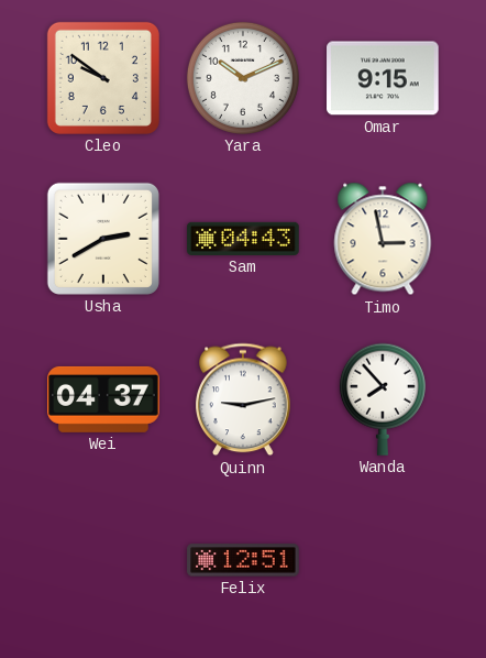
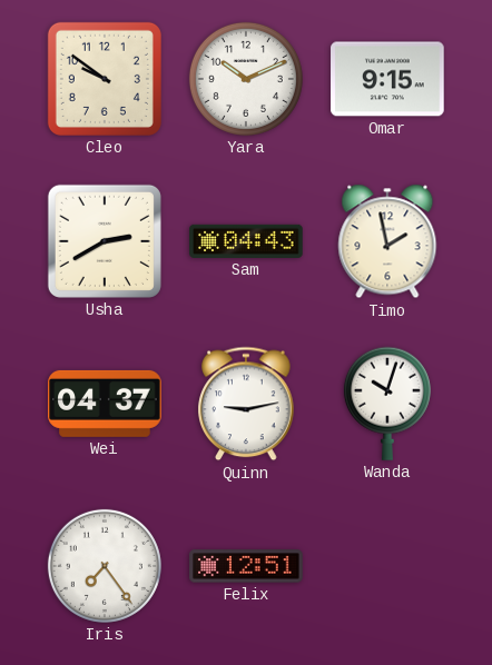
Timo: 2:58 -> 1:58
Wanda: 7:53 -> 10:03
Iris: none -> 7:24
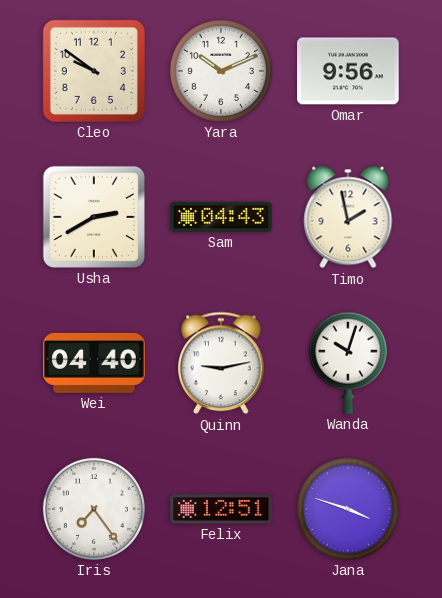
Omar: 9:15 -> 9:56
Wei: 04:37 -> 04:40
Jana: none -> 3:48
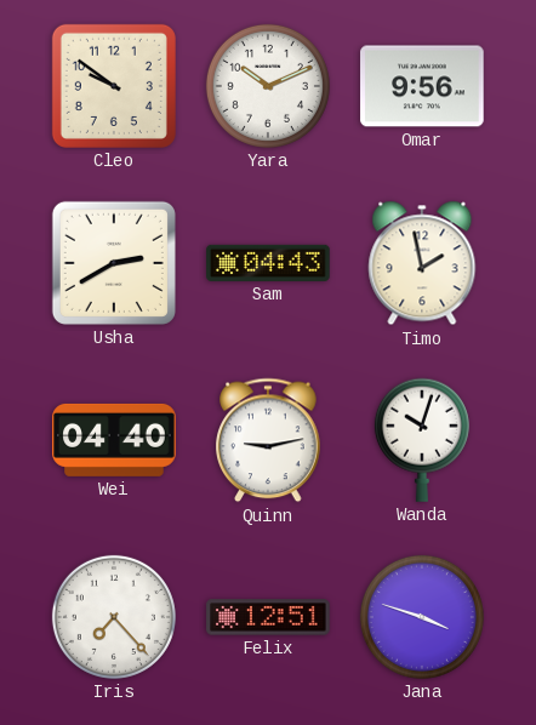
Iris: 7:24 -> 7:23
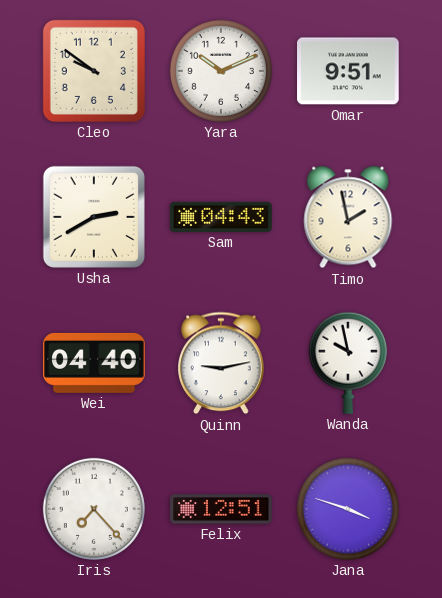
Omar: 9:56 -> 9:51
Wanda: 10:03 -> 9:58
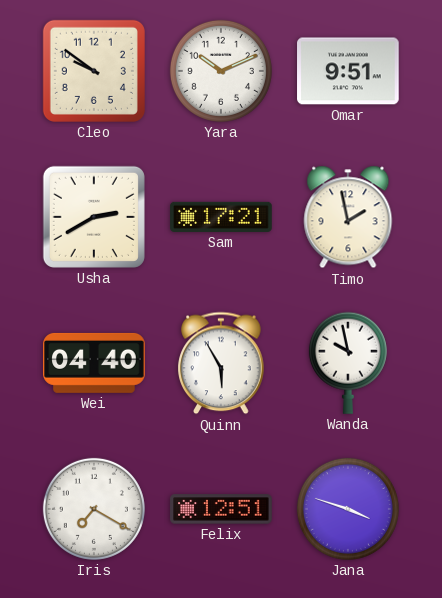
Sam: 04:43 -> 17:21
Quinn: 9:13 -> 5:55
Iris: 7:23 -> 7:20
